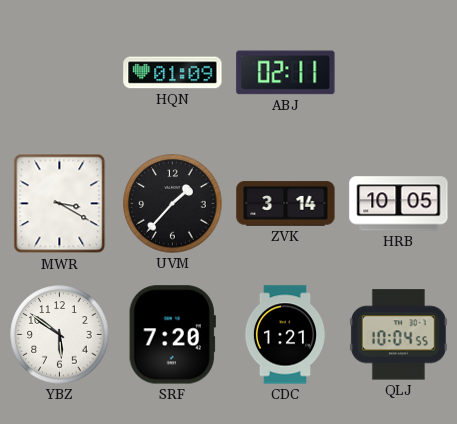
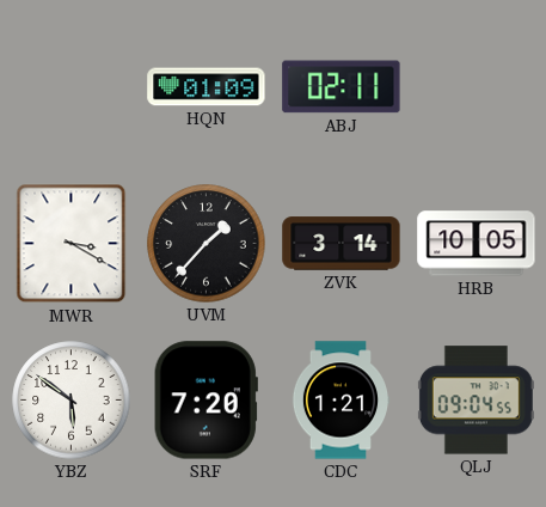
QLJ: 10:04 -> 09:04
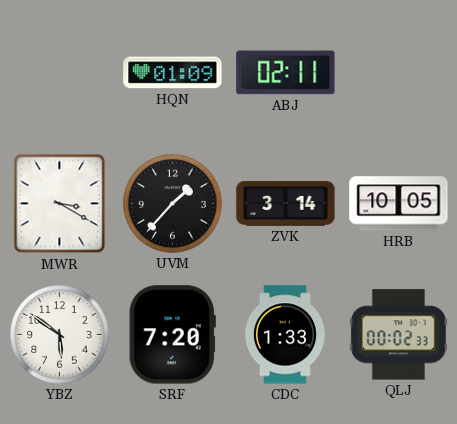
CDC: 1:21 -> 1:33
QLJ: 09:04 -> 00:02
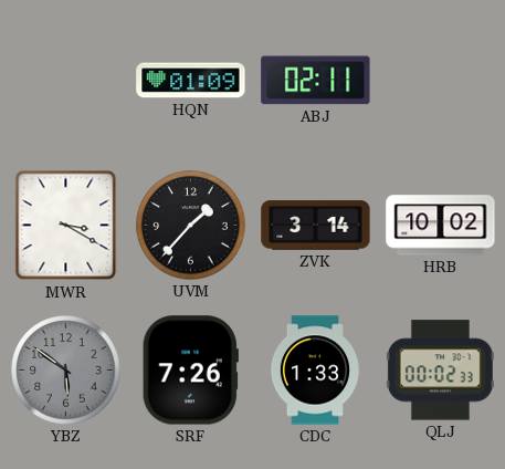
HRB: 10:05 -> 10:02
YBZ dial: white -> grey
SRF: 7:20 -> 7:26
